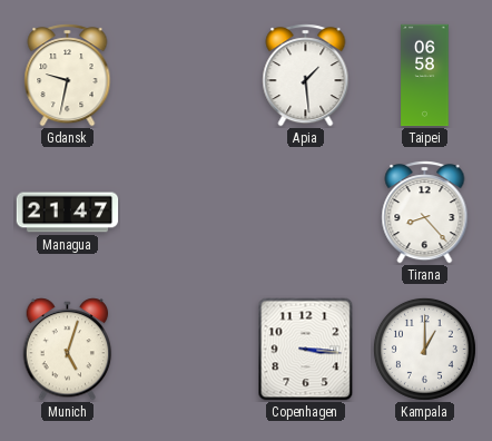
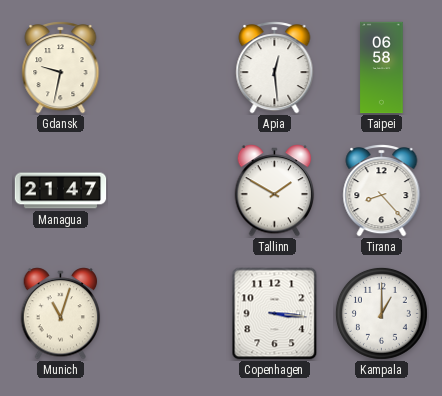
Apia: 1:29 -> 12:29
Tallinn: none -> 1:50
Munich: 5:03 -> 11:03
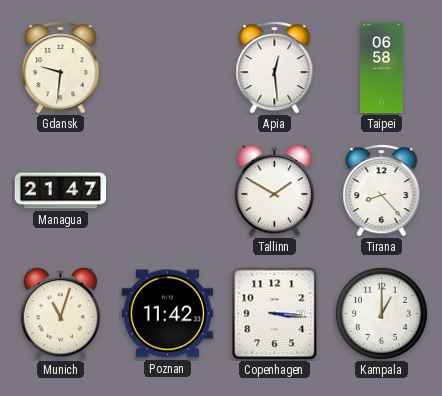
Gdansk: 9:32 -> 9:31
Poznan: none -> 11:42
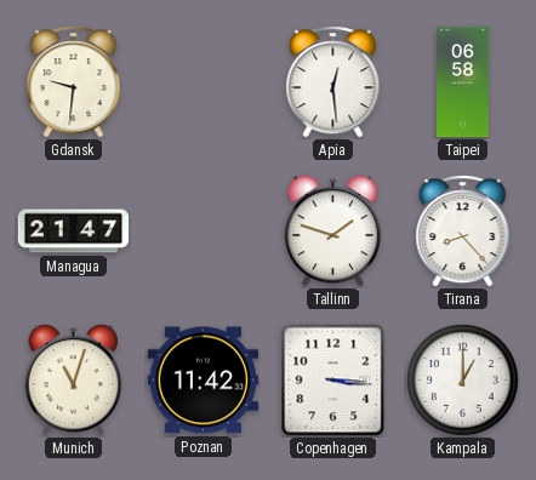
Tallinn: 1:50 -> 1:48
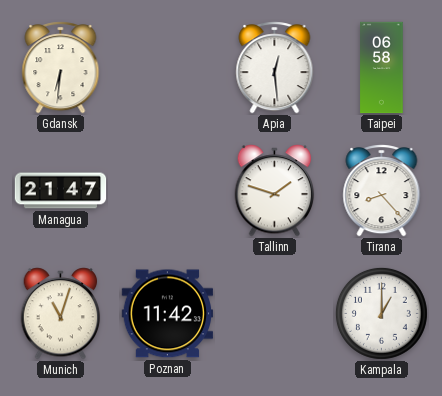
Gdansk: 9:31 -> 6:31
Copenhagen: 3:16 -> none
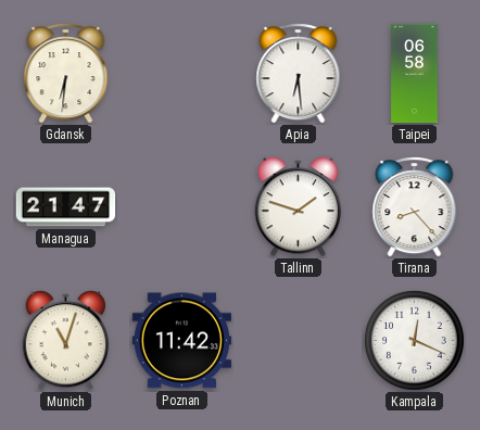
Apia: 12:29 -> 6:29
Kampala: 1:00 -> 12:19
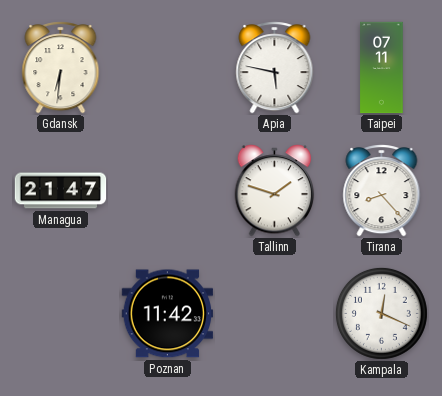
Apia: 6:29 -> 5:47
Taipei: 06:58 -> 07:11
Munich: 11:03 -> none
